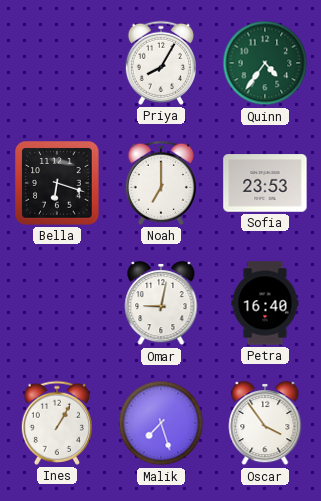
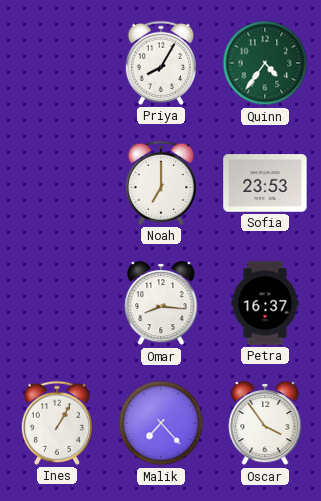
Bella: 6:18 -> none
Omar: 9:02 -> 8:16
Petra: 16:40 -> 16:37
Malik: 7:27 -> 7:23
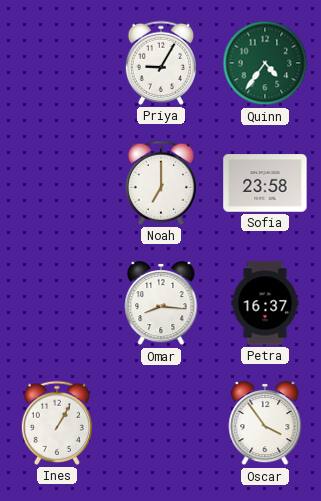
Priya: 8:05 -> 9:05
Sofia: 23:53 -> 23:58
Malik: 7:23 -> none
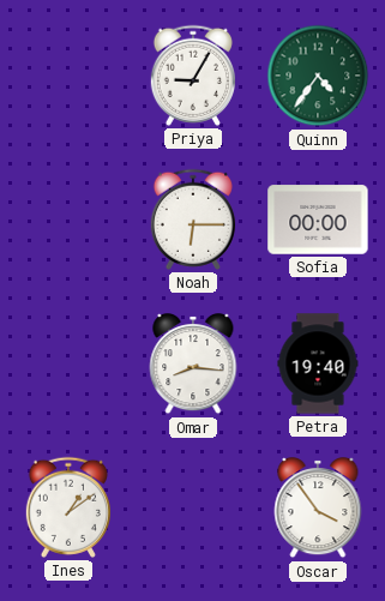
Noah: 7:00 -> 6:15
Sofia: 23:58 -> 00:00
Petra: 16:37 -> 19:40
Ines: 1:05 -> 1:09
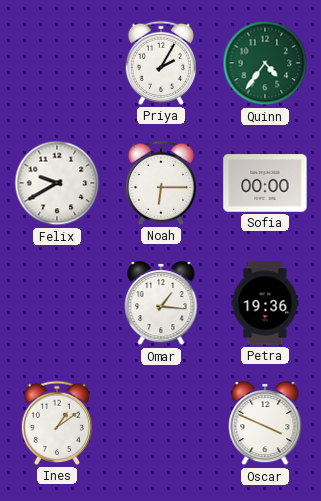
Priya: 9:05 -> 2:05
Felix: none -> 9:40
Omar: 8:16 -> 1:16
Petra: 19:40 -> 19:36
Oscar: 3:54 -> 3:49
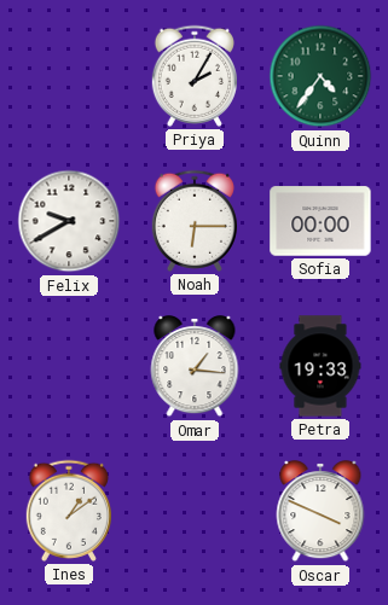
Petra: 19:36 -> 19:33
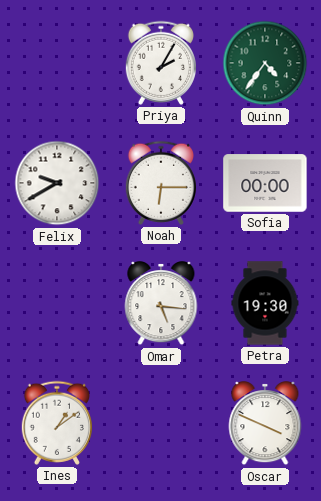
Omar: 1:16 -> 5:16
Petra: 19:33 -> 19:30
